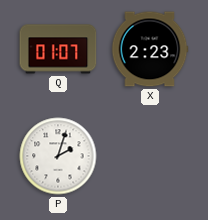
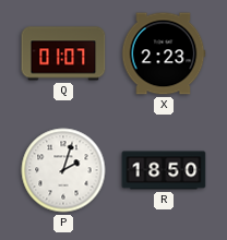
R: none -> 18:50
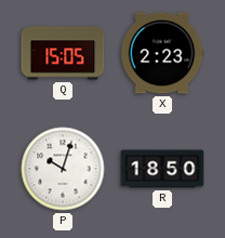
Q: 01:07 -> 15:05
P: 2:03 -> 10:03
